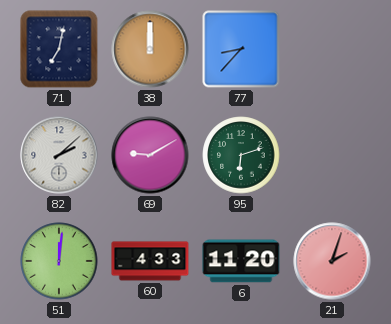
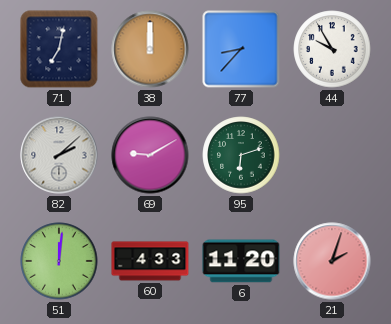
44: none -> 9:55
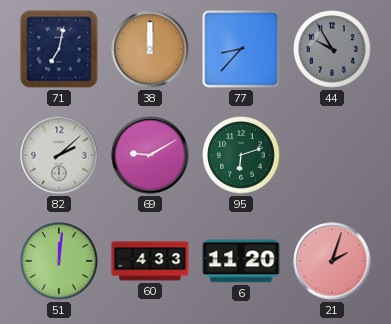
44 dial: white -> grey
